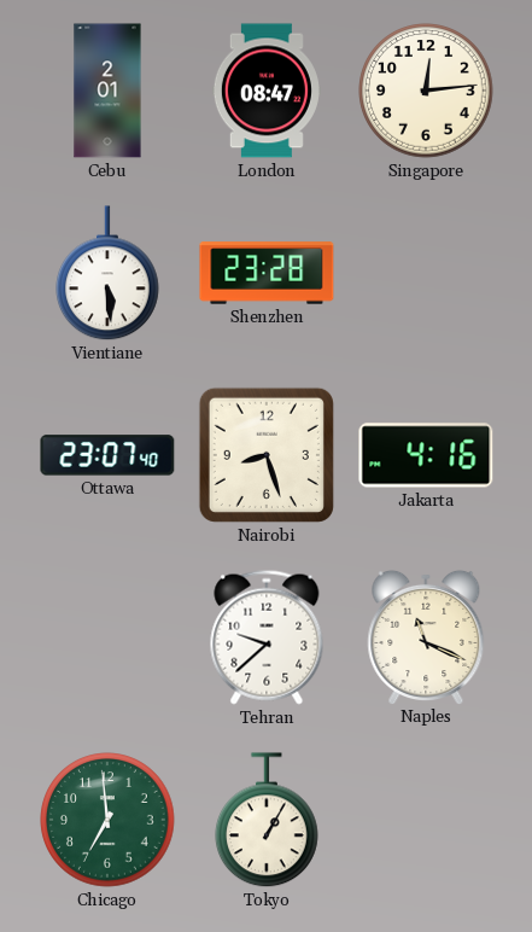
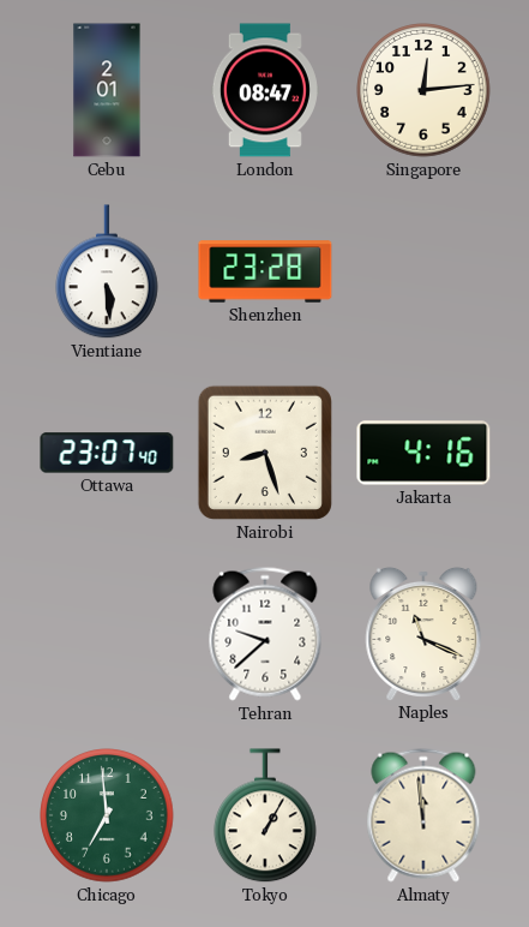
Almaty: none -> 11:59
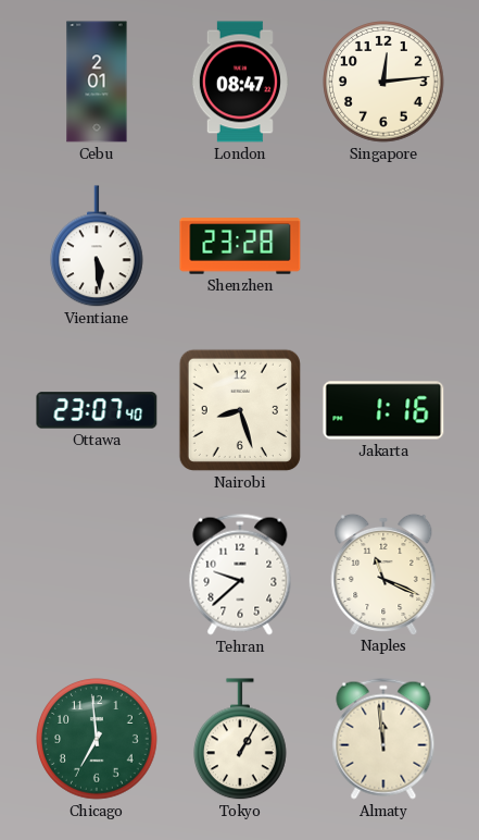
Jakarta: 4:16 -> 1:16
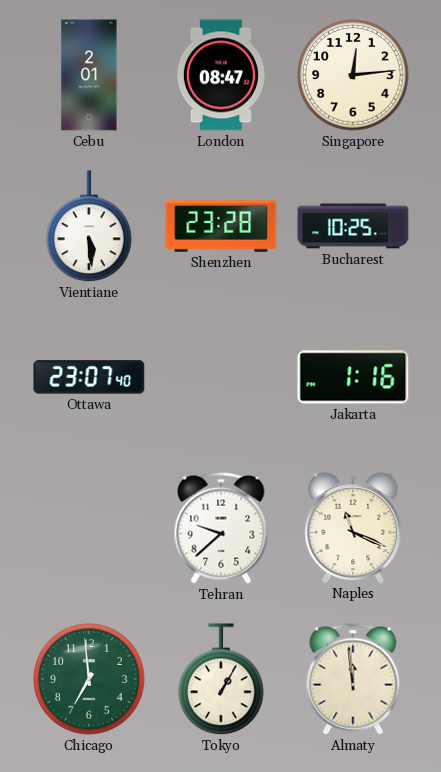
Bucharest: none -> 10:25
Nairobi: 8:27 -> none
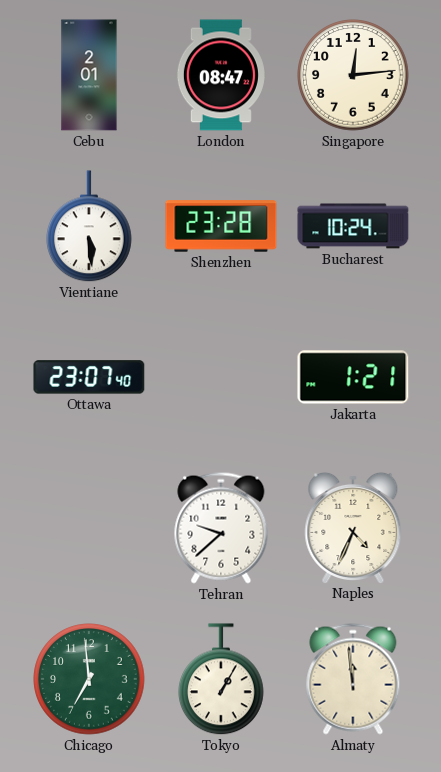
Bucharest: 10:25 -> 10:24
Jakarta: 1:16 -> 1:21
Naples: 11:19 -> 4:34
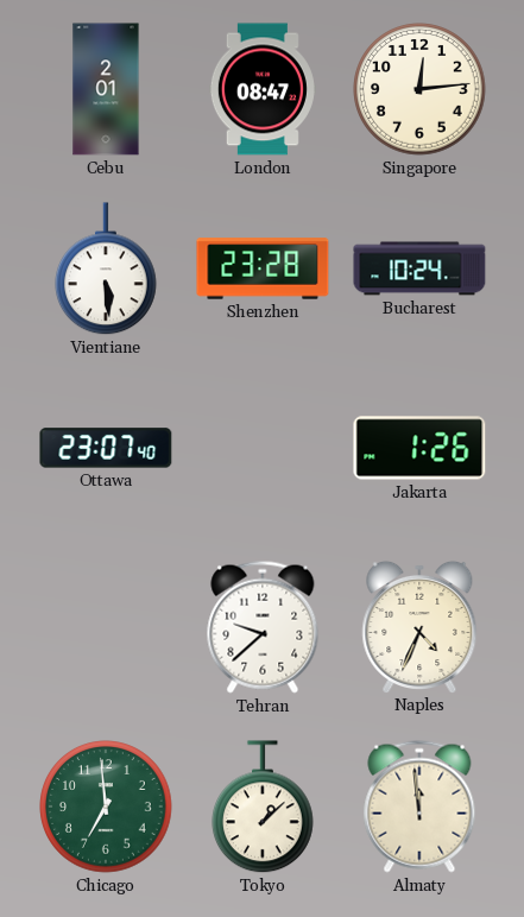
Jakarta: 1:21 -> 1:26
Tokyo: 1:05 -> 1:08
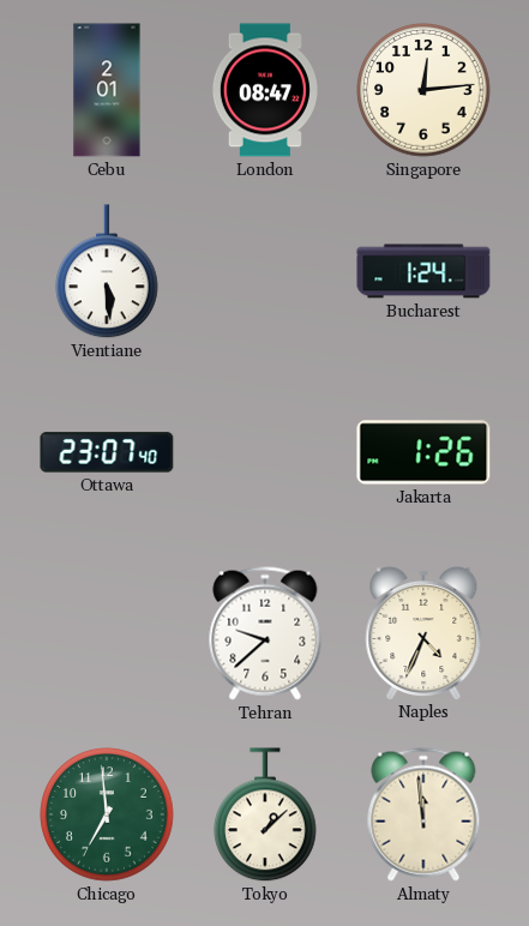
Shenzhen: 23:28 -> none
Bucharest: 10:24 -> 1:24
